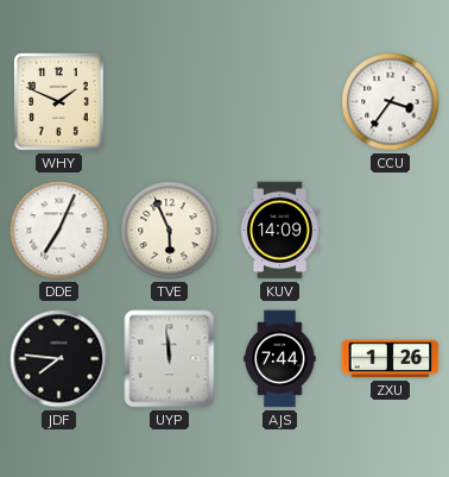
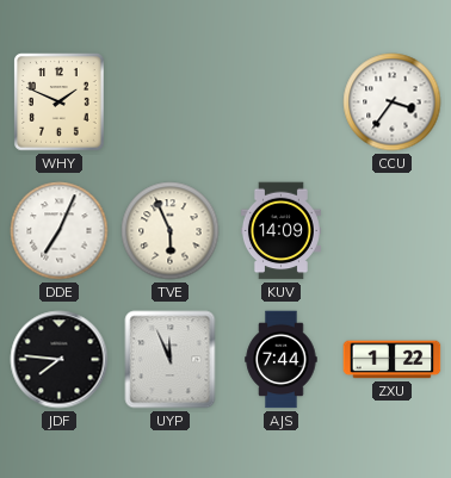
UYP: 11:59 -> 11:56
ZXU: 1:26 -> 1:22
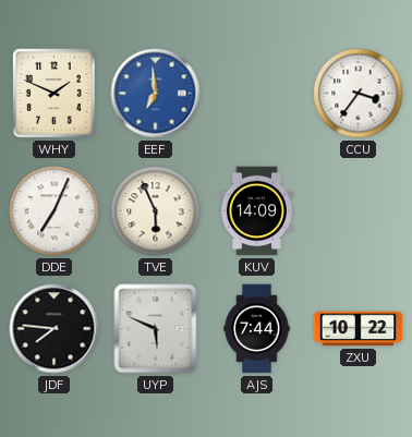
EEF: none -> 6:59
UYP: 11:56 -> 5:49
ZXU: 1:22 -> 10:22
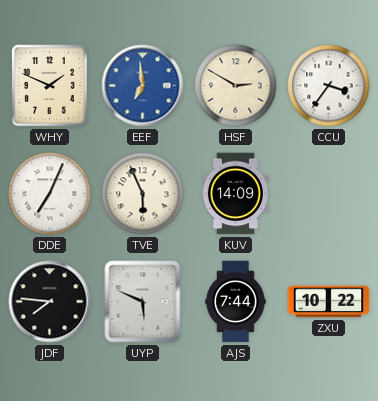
HSF: none -> 2:50
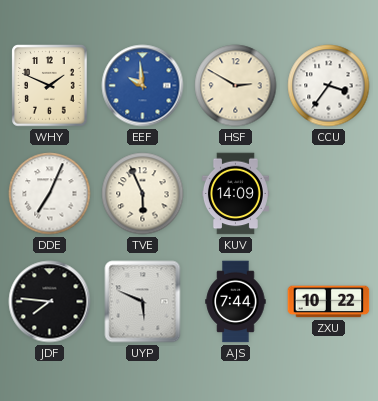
EEF: 6:59 -> 9:59
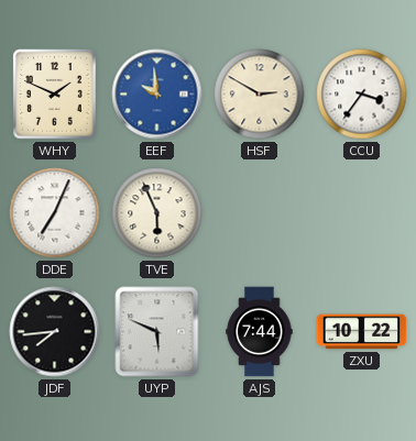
KUV: 14:09 -> none
JDF: 7:46 -> 7:44
